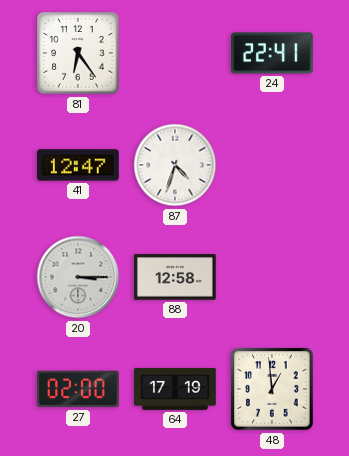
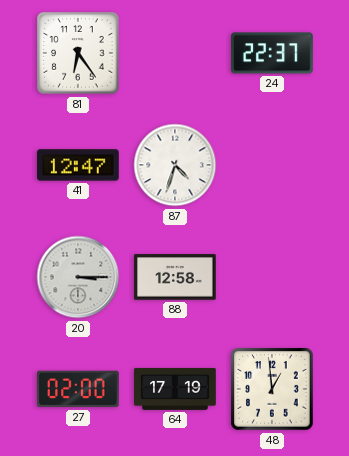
24: 22:41 -> 22:37
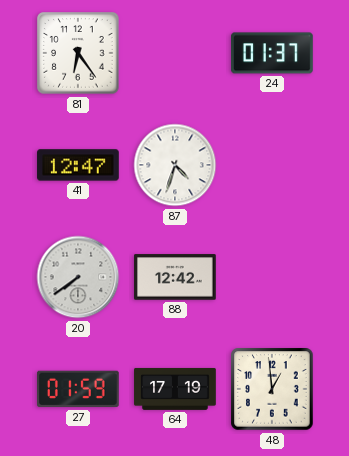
24: 22:37 -> 01:37
20: 3:15 -> 7:39
88: 12:58 -> 12:42
27: 02:00 -> 01:59
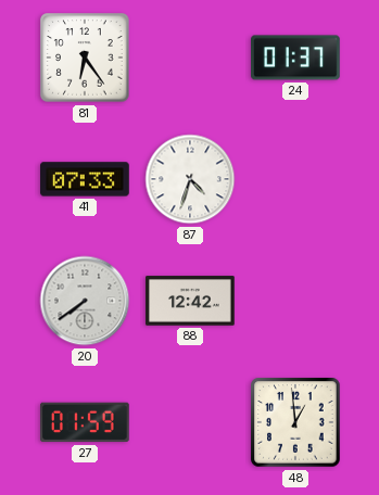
41: 12:47 -> 07:33
64: 17:19 -> none
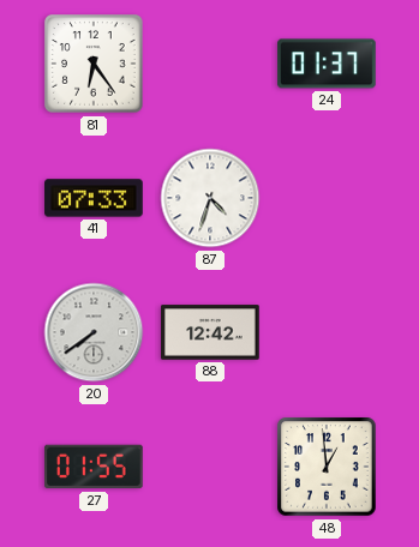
27: 01:59 -> 01:55
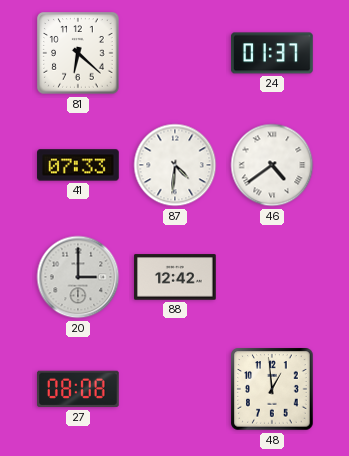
81: 6:24 -> 6:22
87: 4:33 -> 4:31
46: none -> 4:39
20: 7:39 -> 3:00
27: 01:55 -> 08:08
